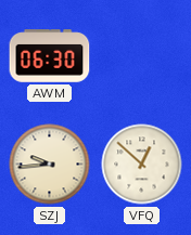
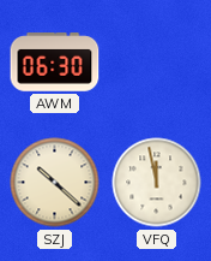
SZJ: 9:44 -> 10:22
VFQ: 12:52 -> 11:58
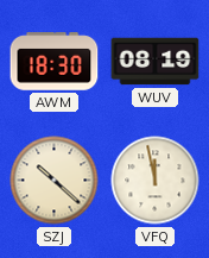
AWM: 06:30 -> 18:30
WUV: none -> 08:19
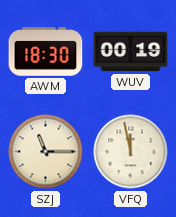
WUV: 08:19 -> 00:19
SZJ: 10:22 -> 11:15
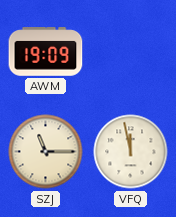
AWM: 18:30 -> 19:09
WUV: 00:19 -> none
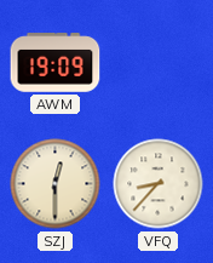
SZJ: 11:15 -> 12:30
VFQ: 11:58 -> 8:37
